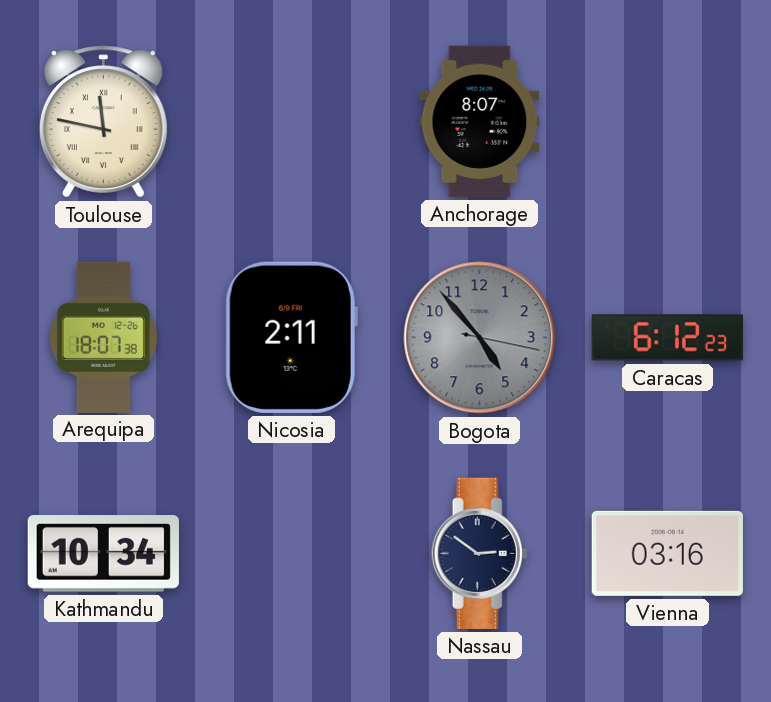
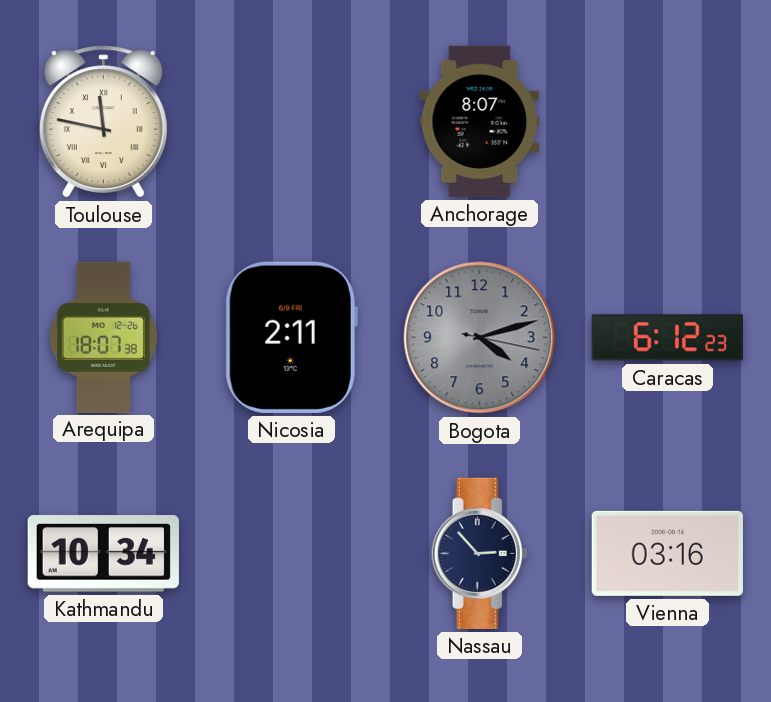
Bogota: 4:53 -> 4:12
Nassau: 2:51 -> 2:53
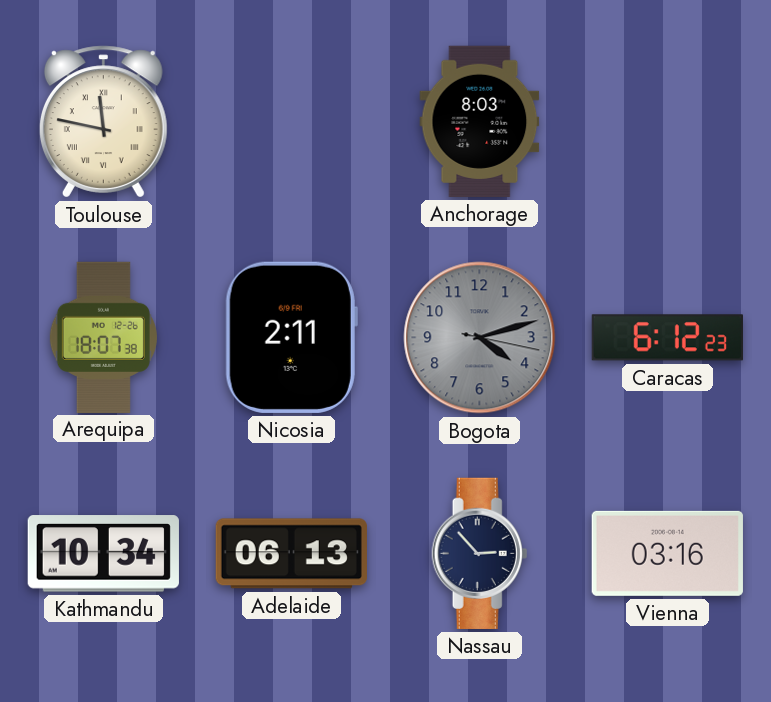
Anchorage: 8:07 -> 8:03
Adelaide: none -> 06:13
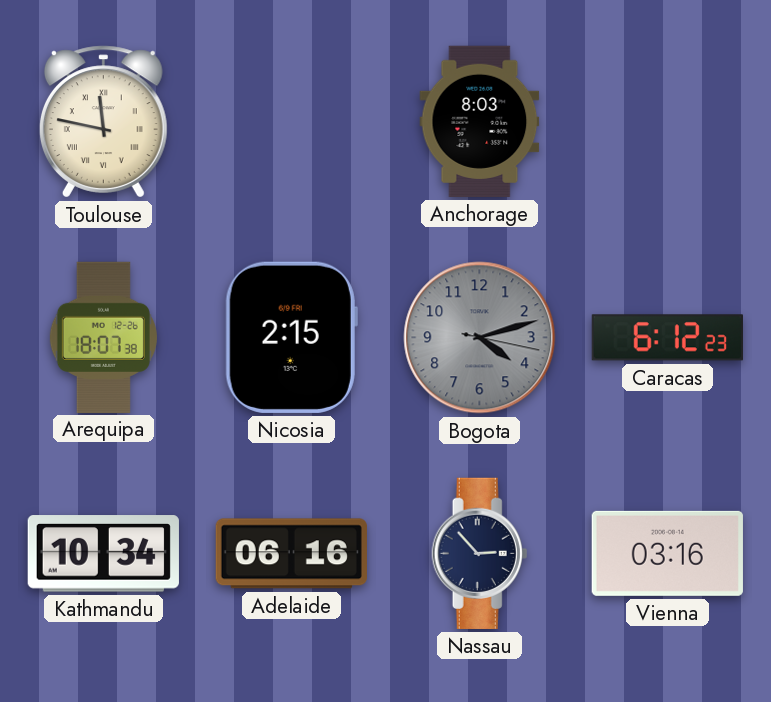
Nicosia: 2:11 -> 2:15
Adelaide: 06:13 -> 06:16
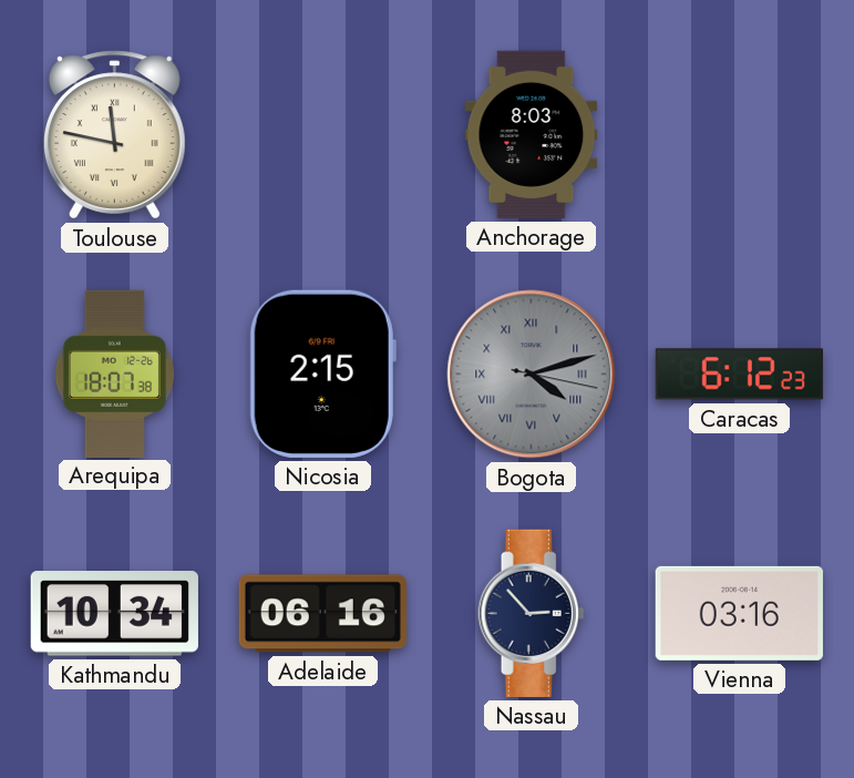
Bogota numerals: Arabic -> Roman
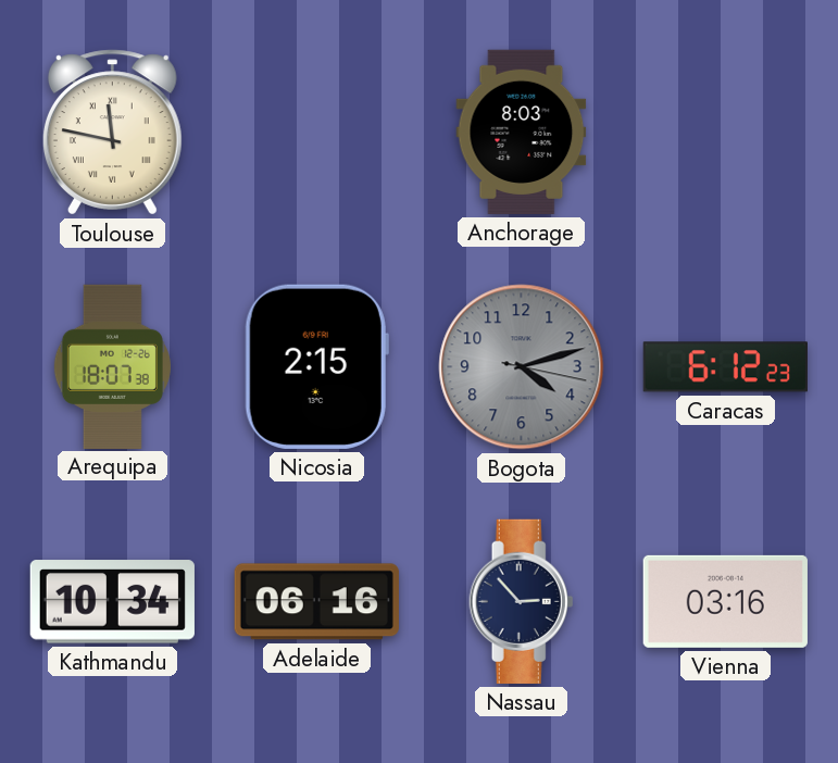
Bogota numerals: Roman -> Arabic
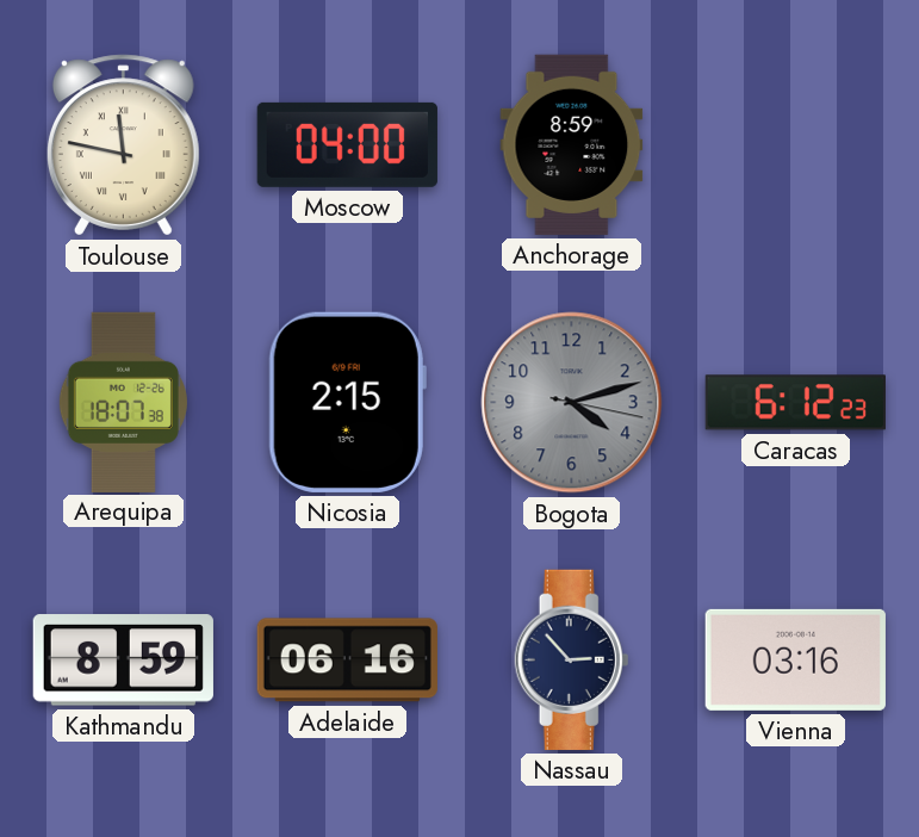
Moscow: none -> 04:00
Anchorage: 8:03 -> 8:59
Kathmandu: 10:34 -> 8:59
